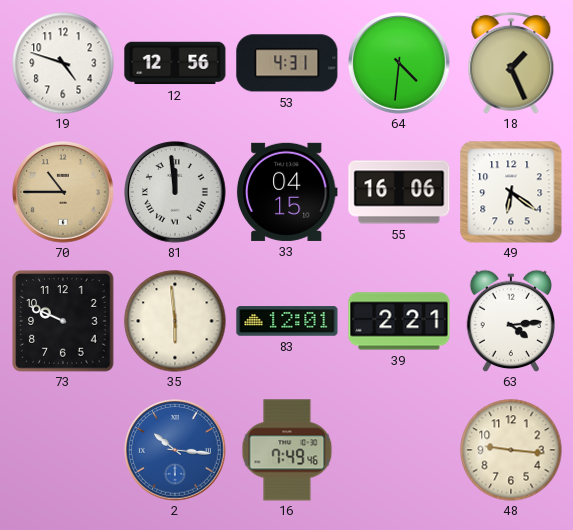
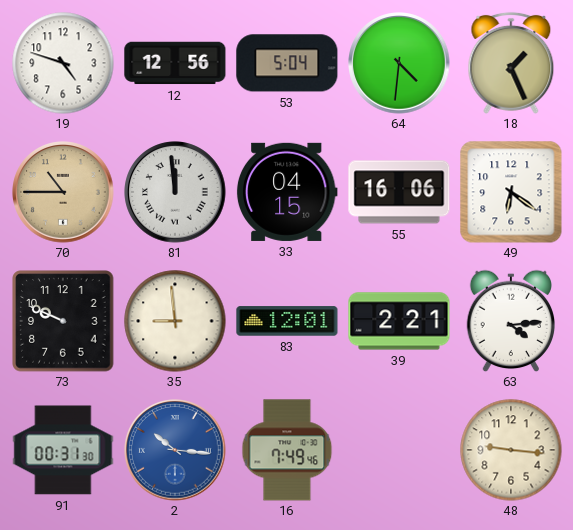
53: 4:31 -> 5:04
35: 5:59 -> 8:59
91: none -> 00:31
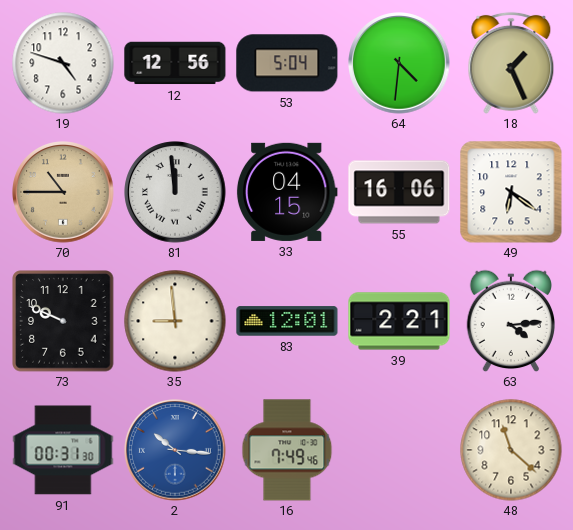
48: 9:16 -> 11:22
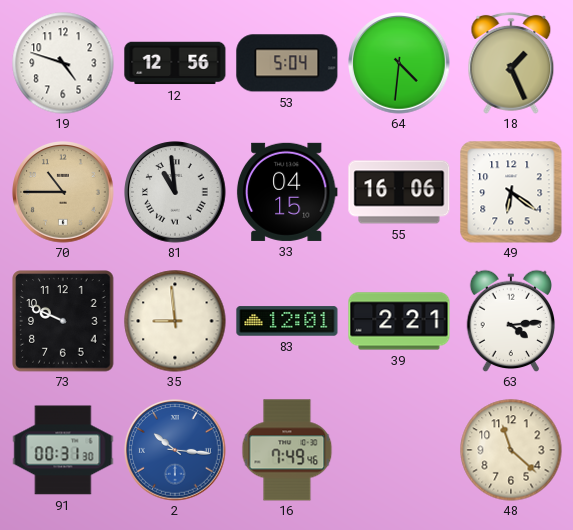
81: 11:59 -> 10:59
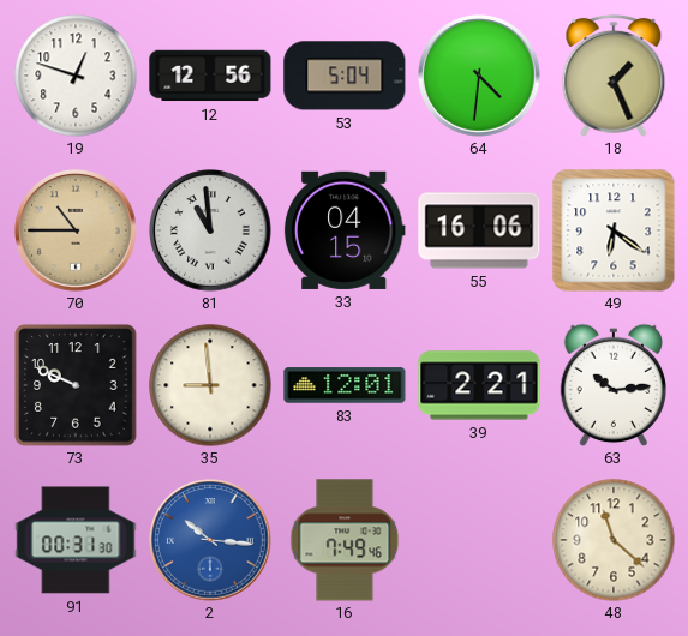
19: 4:48 -> 12:48
63: 4:14 -> 10:14
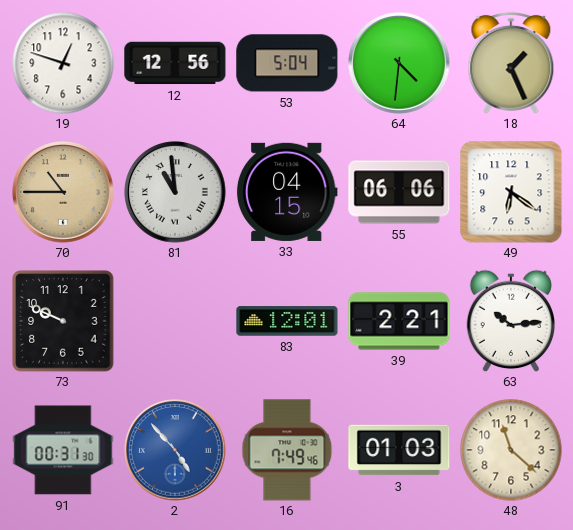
55: 16:06 -> 06:06
35: 8:59 -> none
2: 10:16 -> 4:53
3: none -> 01:03
